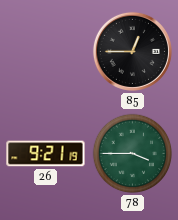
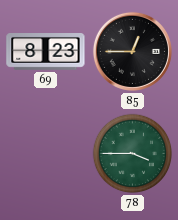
69: none -> 8:23
26: 9:21 -> none
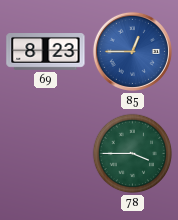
85 dial: black -> blue
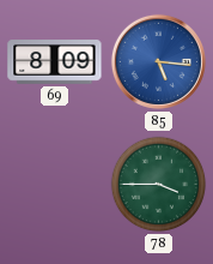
69: 8:23 -> 8:09
85: 12:45 -> 5:16
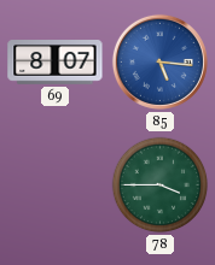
69: 8:09 -> 8:07
